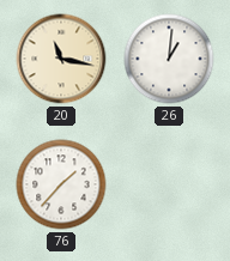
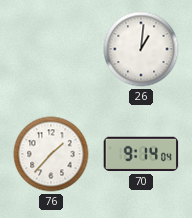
20: 11:17 -> none
70: none -> 9:14
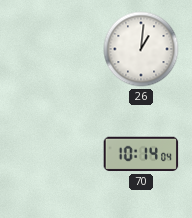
76: 1:37 -> none
70: 9:14 -> 10:14
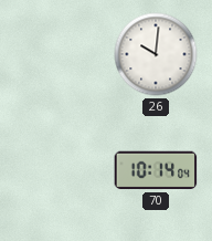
26: 1:01 -> 10:01
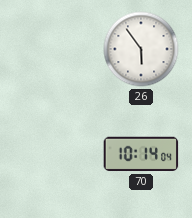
26: 10:01 -> 5:54
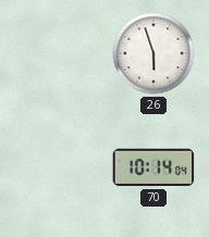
26: 5:54 -> 5:57
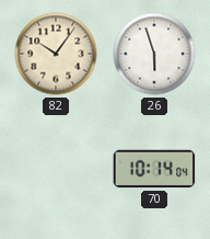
82: none -> 10:06
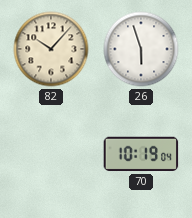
82: 10:06 -> 10:07
70: 10:14 -> 10:19
